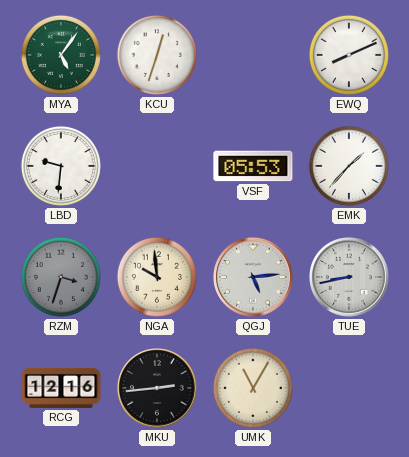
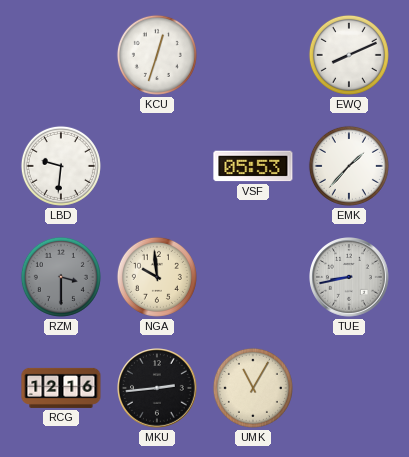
MYA: 5:06 -> none
RZM: 3:33 -> 3:30
QGJ: 5:14 -> none
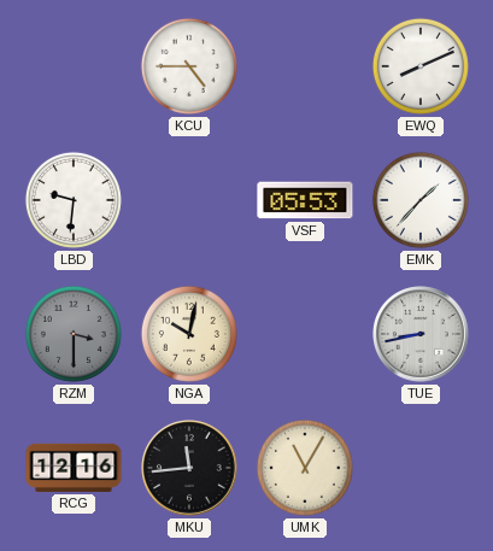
KCU: 12:33 -> 4:45
NGA: 9:59 -> 10:02
MKU: 2:44 -> 11:44
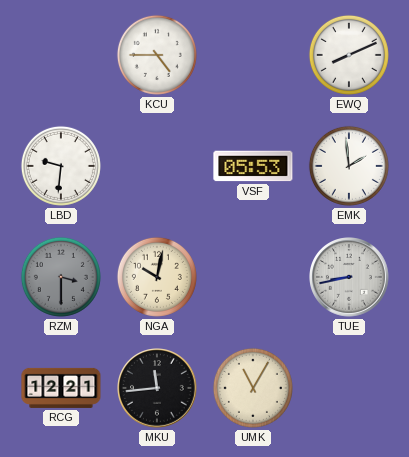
EMK: 1:37 -> 1:59
RCG: 12:16 -> 12:21
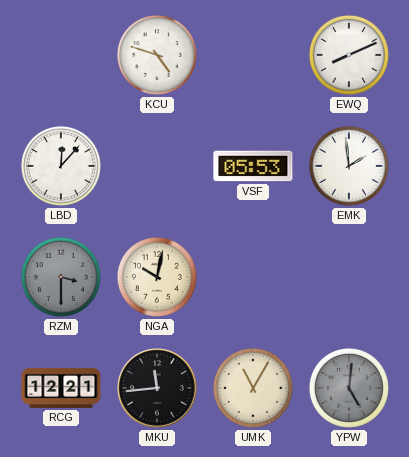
KCU: 4:45 -> 4:48
LBD: 9:31 -> 12:07
TUE: 8:43 -> none
YPW: none -> 5:01
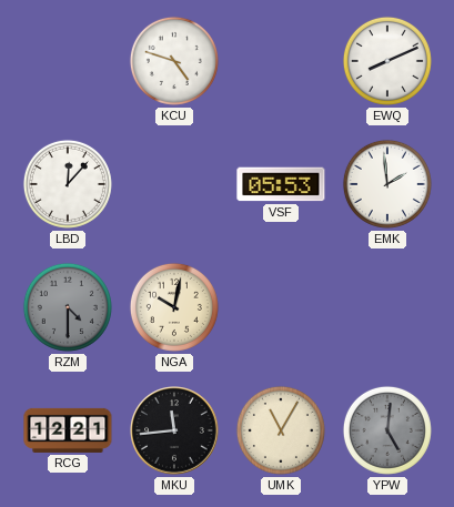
RZM: 3:30 -> 4:30
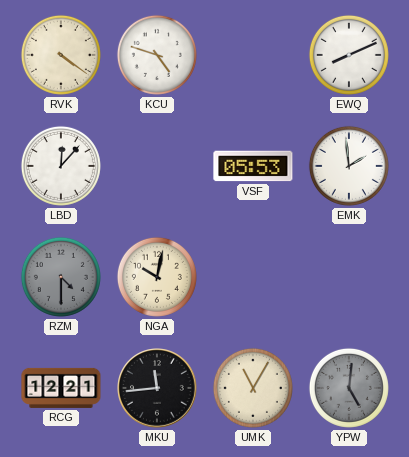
RVK: none -> 4:21
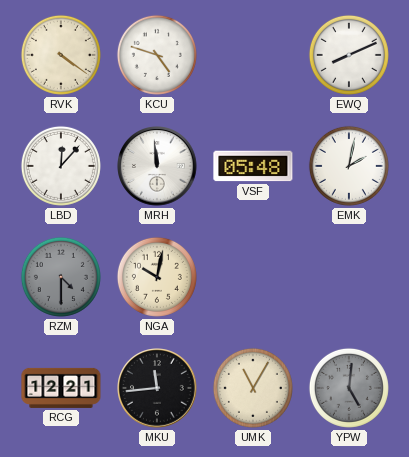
MRH: none -> 11:59
VSF: 05:53 -> 05:48
EMK: 1:59 -> 2:02
